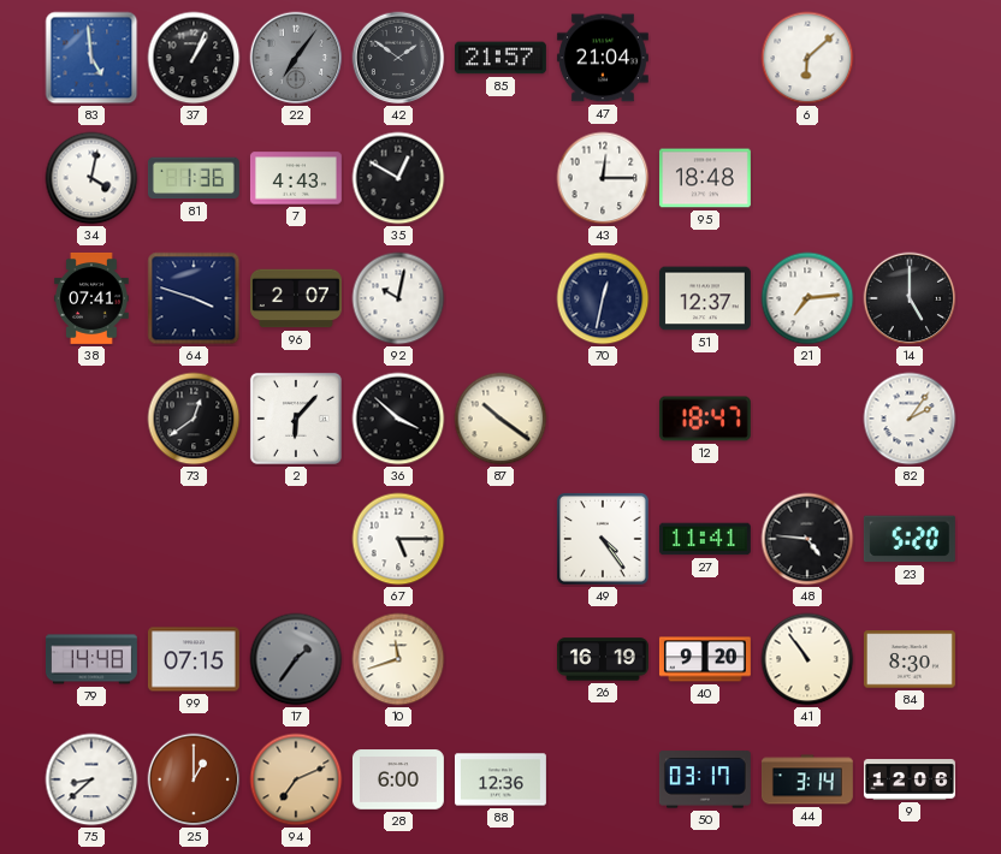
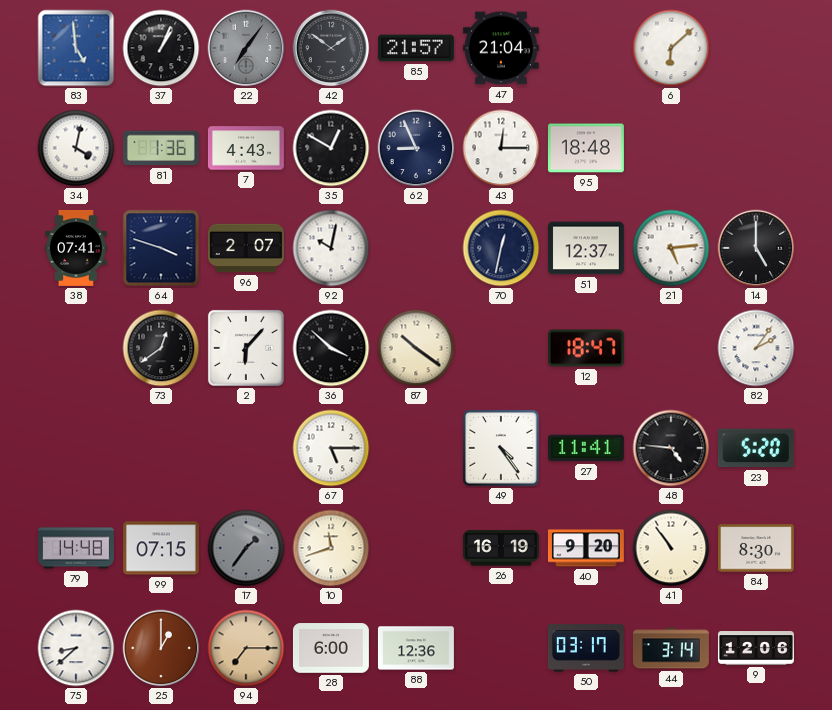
62: none -> 8:56
21: 7:14 -> 5:14
94: 7:11 -> 7:15
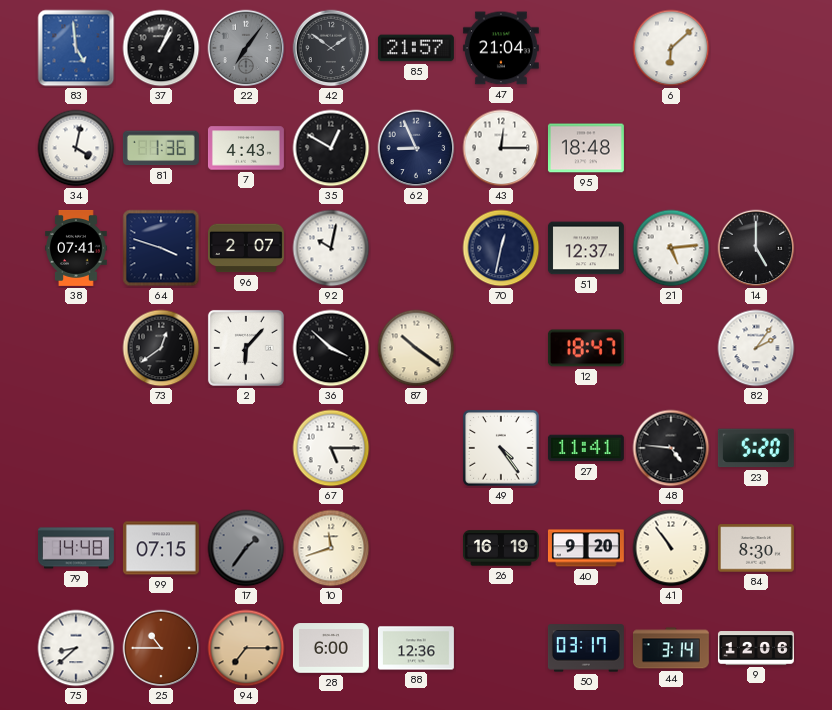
25: 1:00 -> 10:45
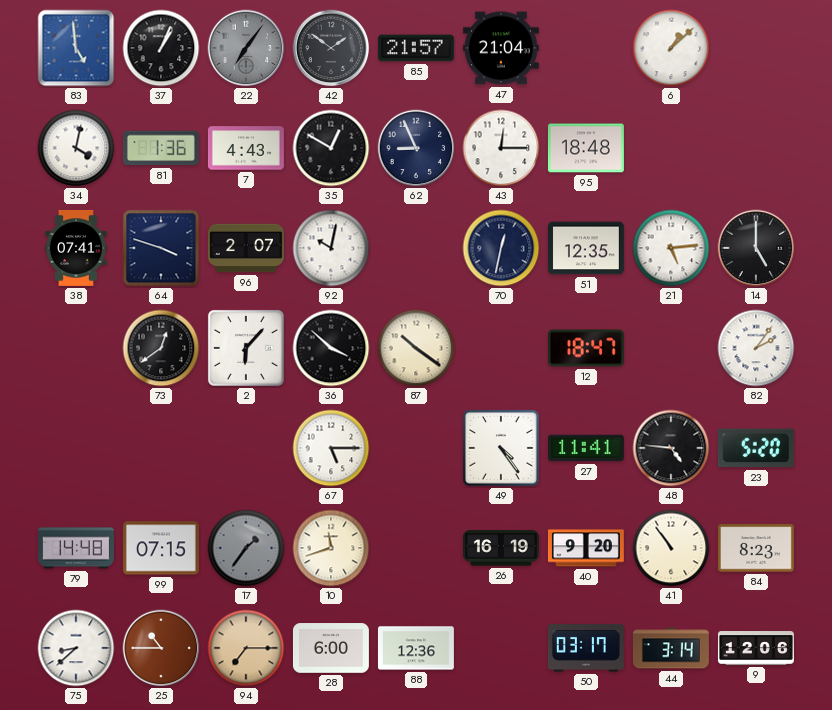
6: 6:08 -> 1:08
51: 12:37 -> 12:35
84: 8:30 -> 8:23
